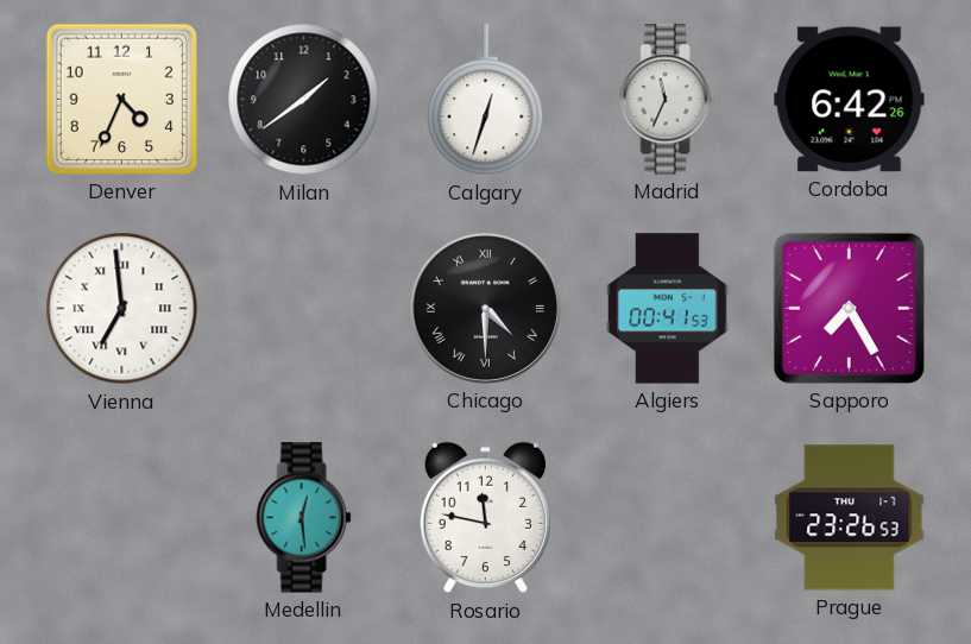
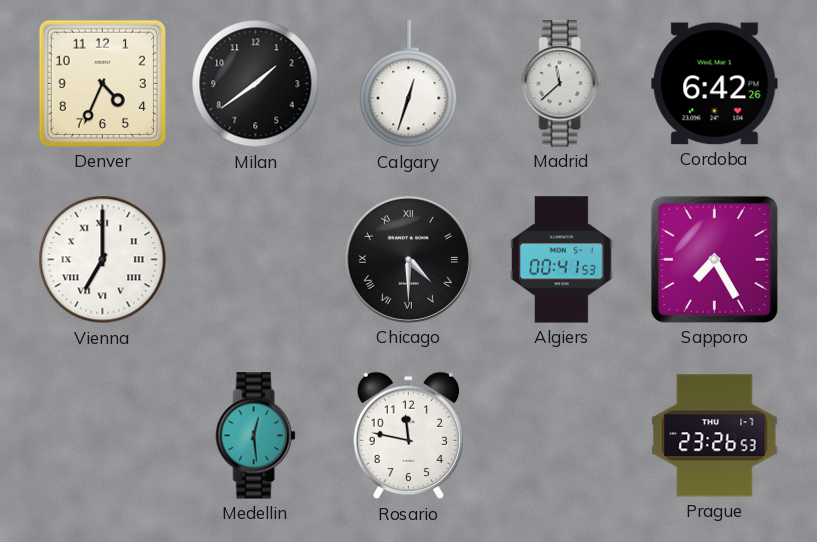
Madrid: 11:34 -> 11:38
Vienna: 6:59 -> 7:00
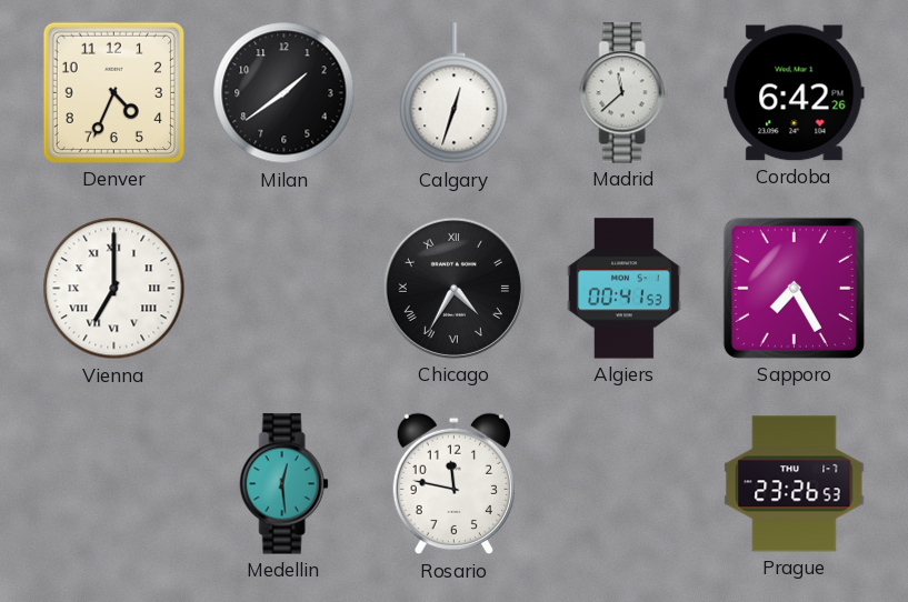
Chicago: 4:30 -> 4:35
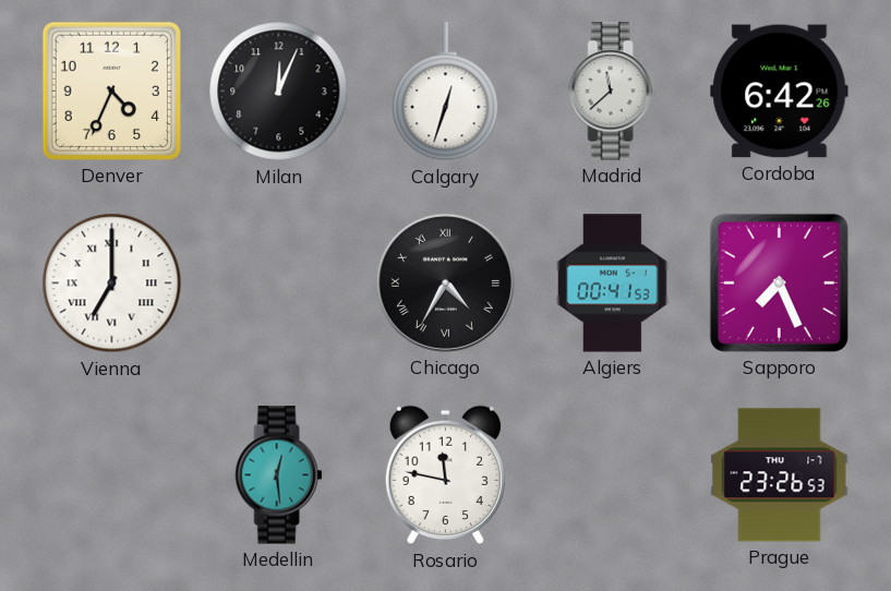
Milan: 1:39 -> 12:04
Sapporo: 7:25 -> 7:26
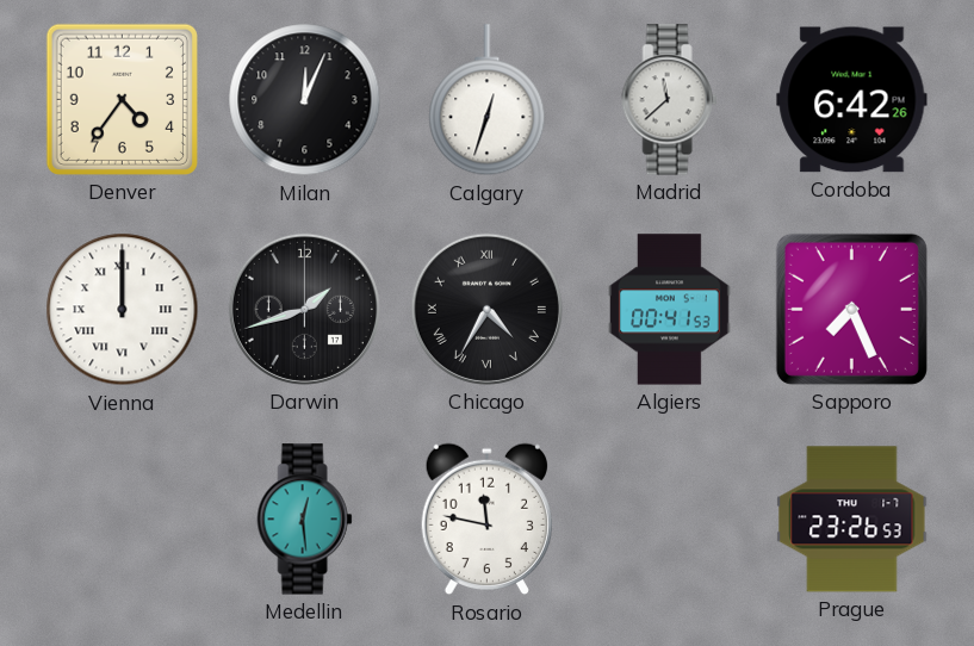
Denver: 4:34 -> 4:36
Vienna: 7:00 -> 12:00
Darwin: none -> 1:42
